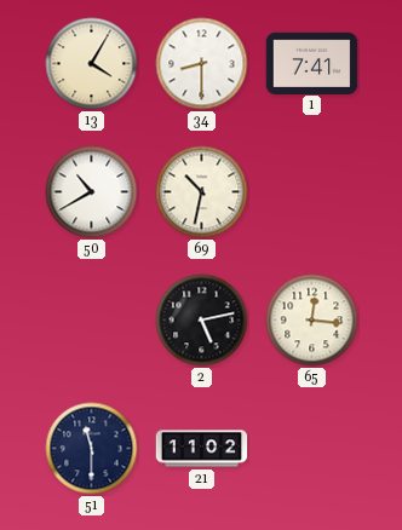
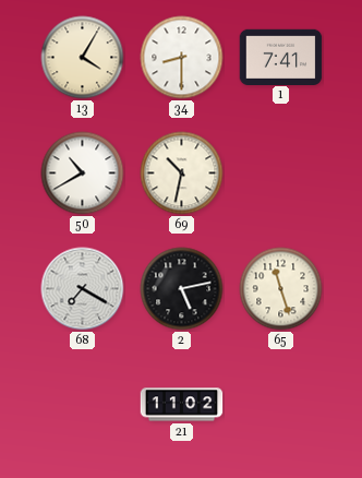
68: none -> 7:20
65: 12:16 -> 11:27
51: 11:30 -> none
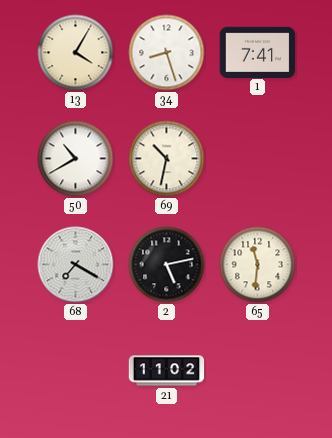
34: 8:30 -> 8:27
65: 11:27 -> 11:31
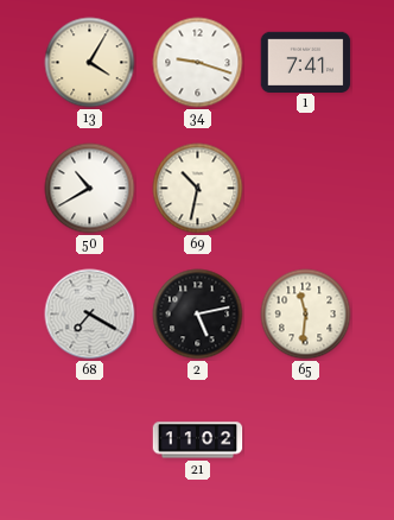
34: 8:27 -> 9:18
